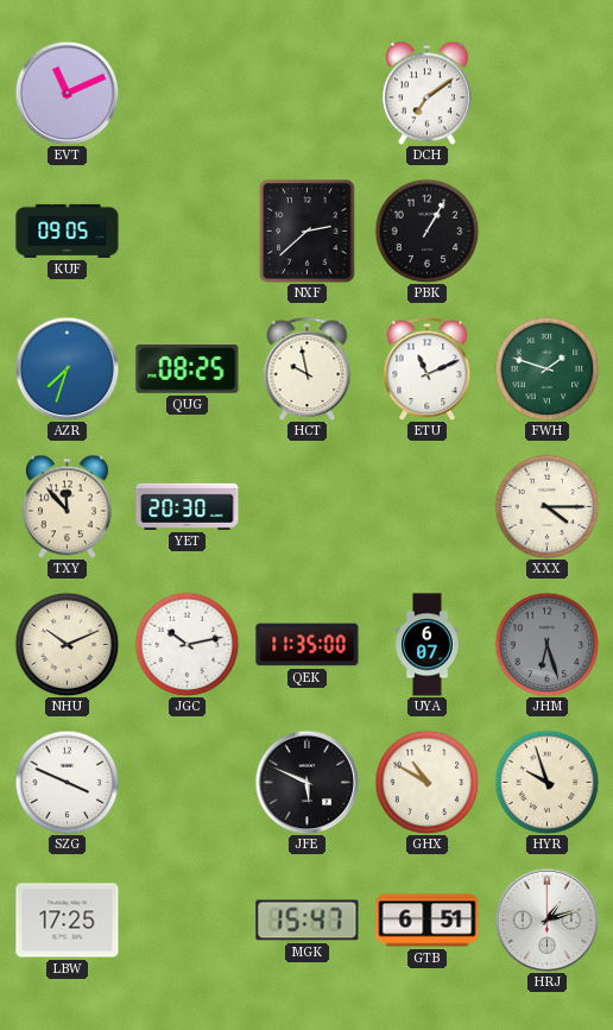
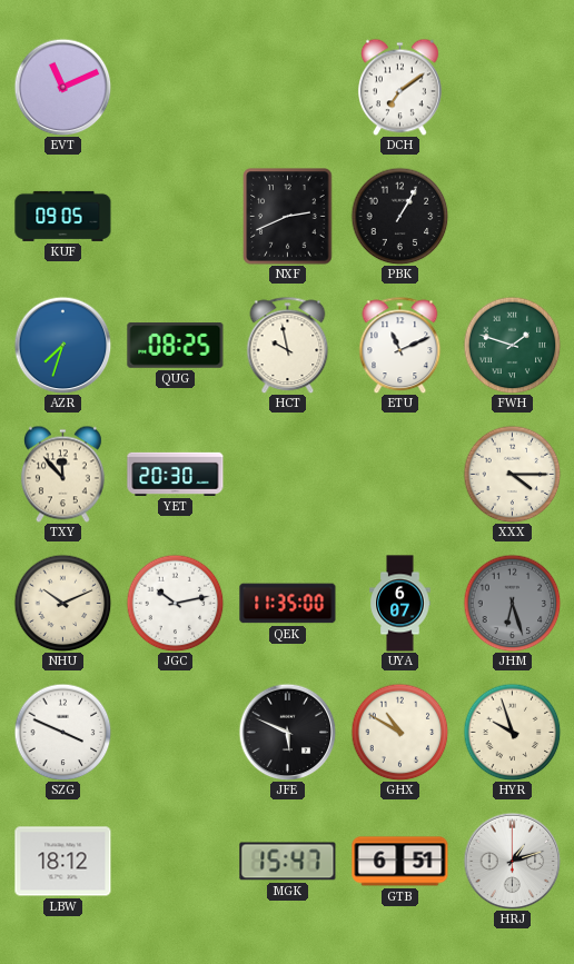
NXF: 2:38 -> 2:41
LBW: 17:25 -> 18:12
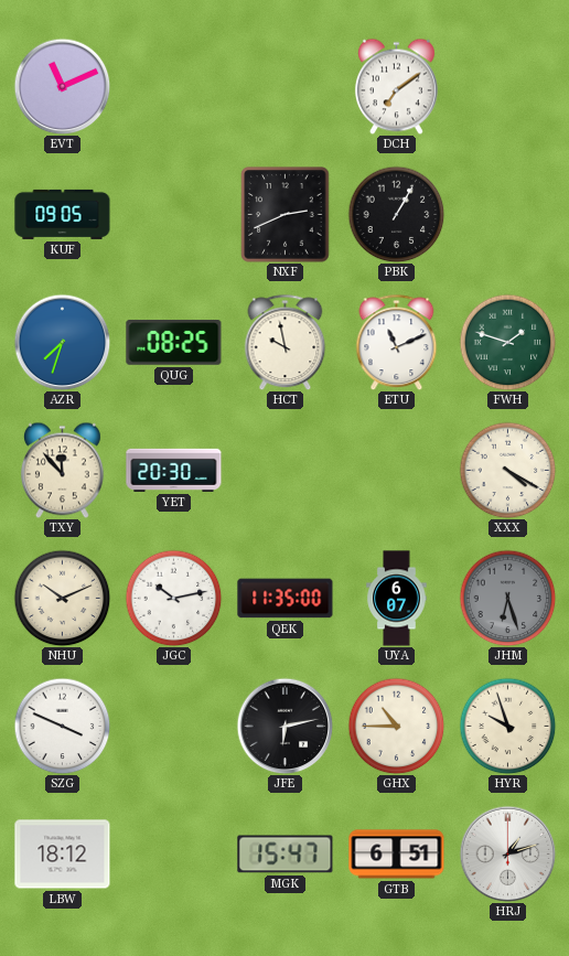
XXX: 4:15 -> 4:20
JFE: 5:49 -> 6:13
GHX: 10:50 -> 10:45
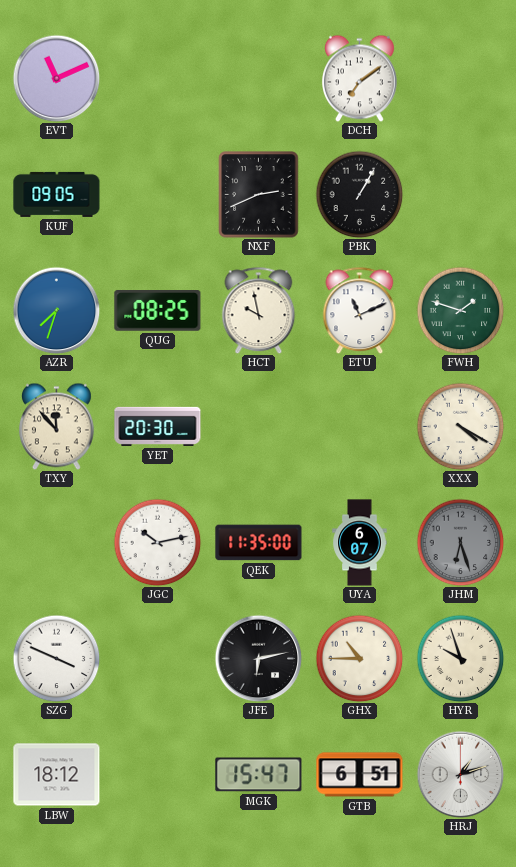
NHU: 10:11 -> none
